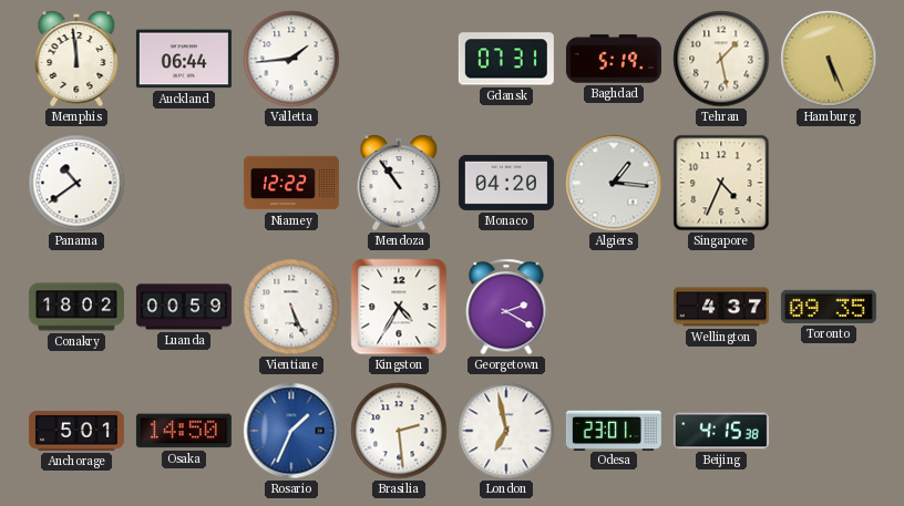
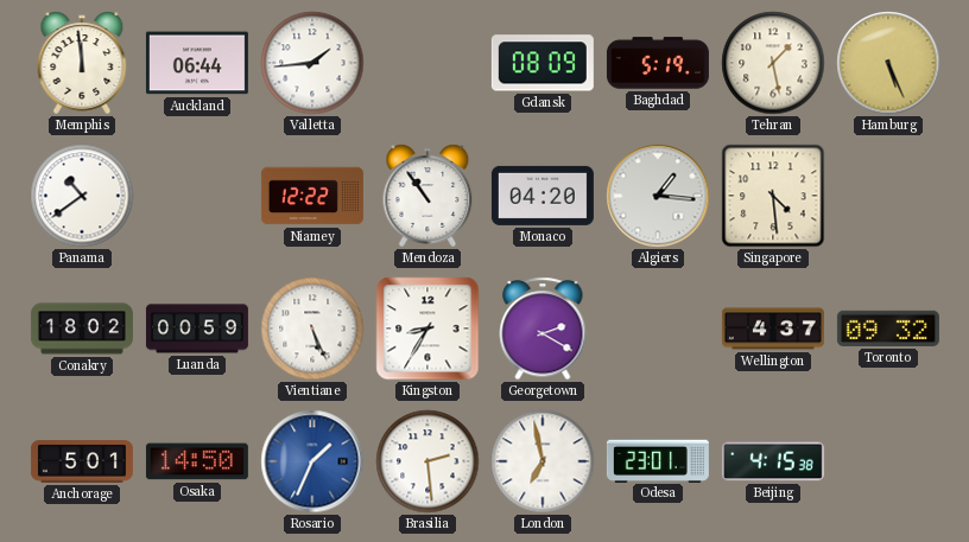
Gdansk: 07:31 -> 08:09
Singapore: 4:34 -> 4:29
Kingston: 4:35 -> 8:35
Toronto: 09:35 -> 09:32
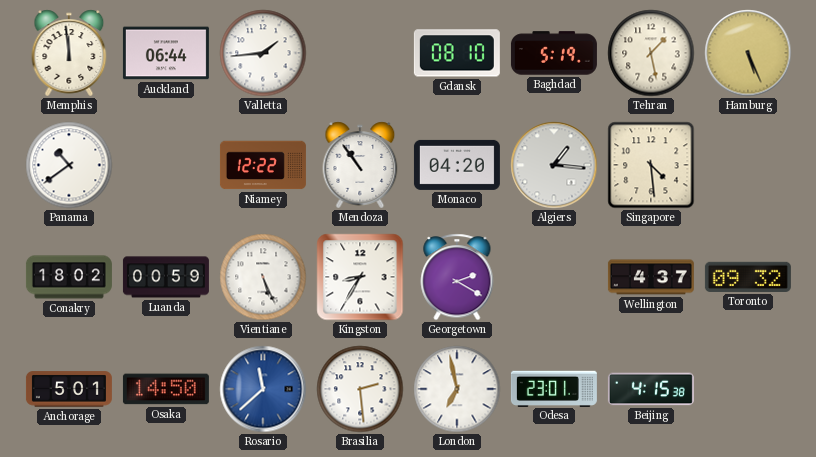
Gdansk: 08:09 -> 08:10
Rosario: 1:34 -> 11:38
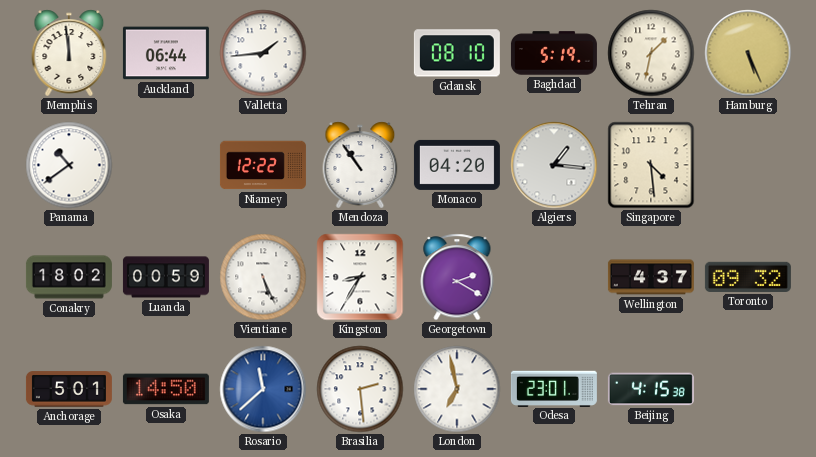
Tehran: 1:28 -> 1:32
